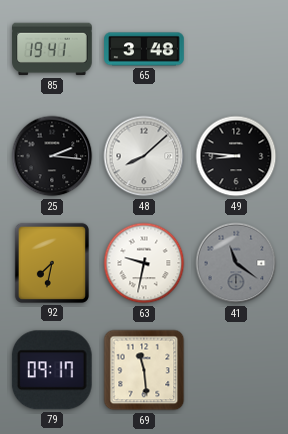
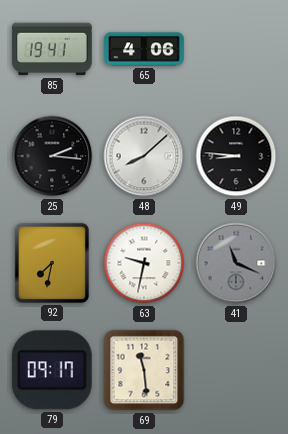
65: 3:48 -> 4:06
41: 11:21 -> 11:19
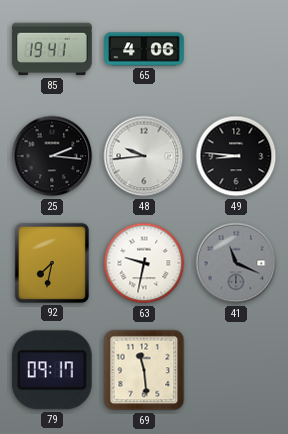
48: 8:08 -> 9:44
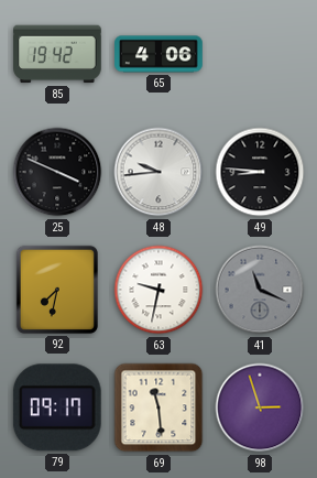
85: 19:41 -> 19:42
25: 2:16 -> 3:49
98: none -> 2:57
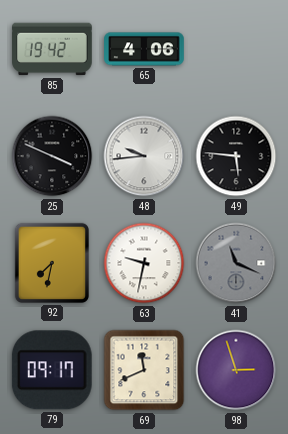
49: 8:46 -> 5:46
69: 11:29 -> 11:41
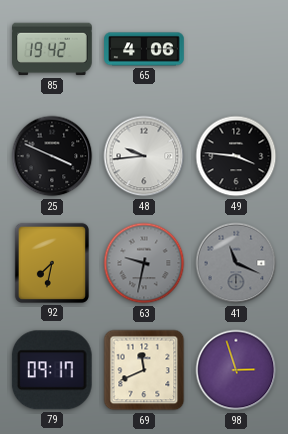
49: 5:46 -> 3:46
63 dial: white -> grey
